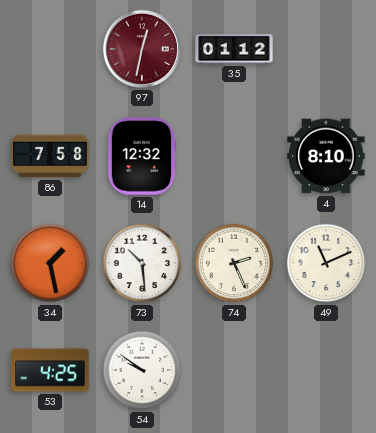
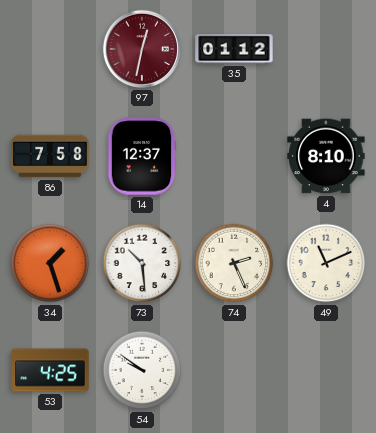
14: 12:32 -> 12:37
34: 1:28 -> 1:27
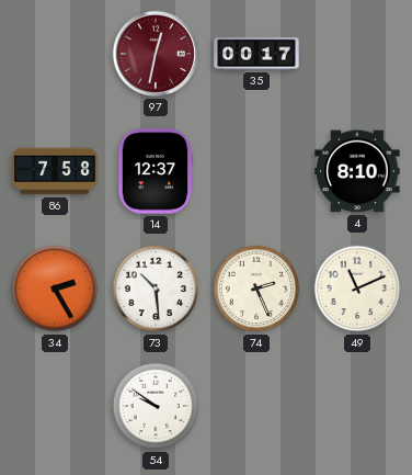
35: 01:12 -> 00:17
34: 1:27 -> 2:25
53: 4:25 -> none
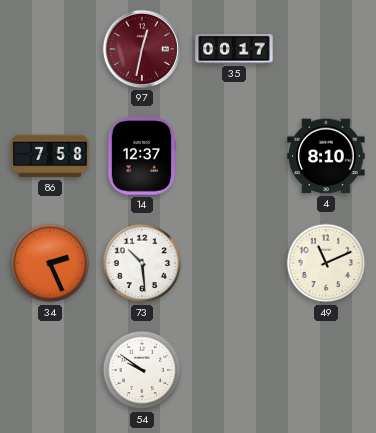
34: 2:25 -> 2:26
74: 2:26 -> none
